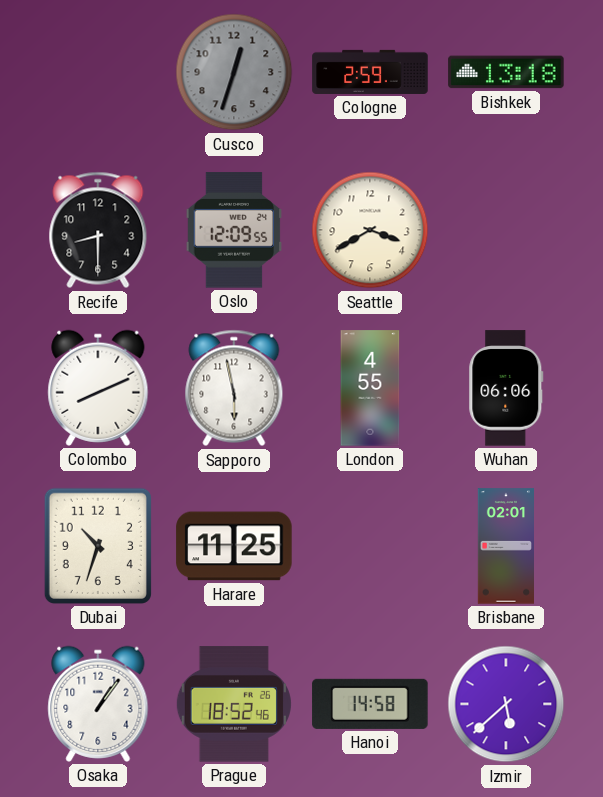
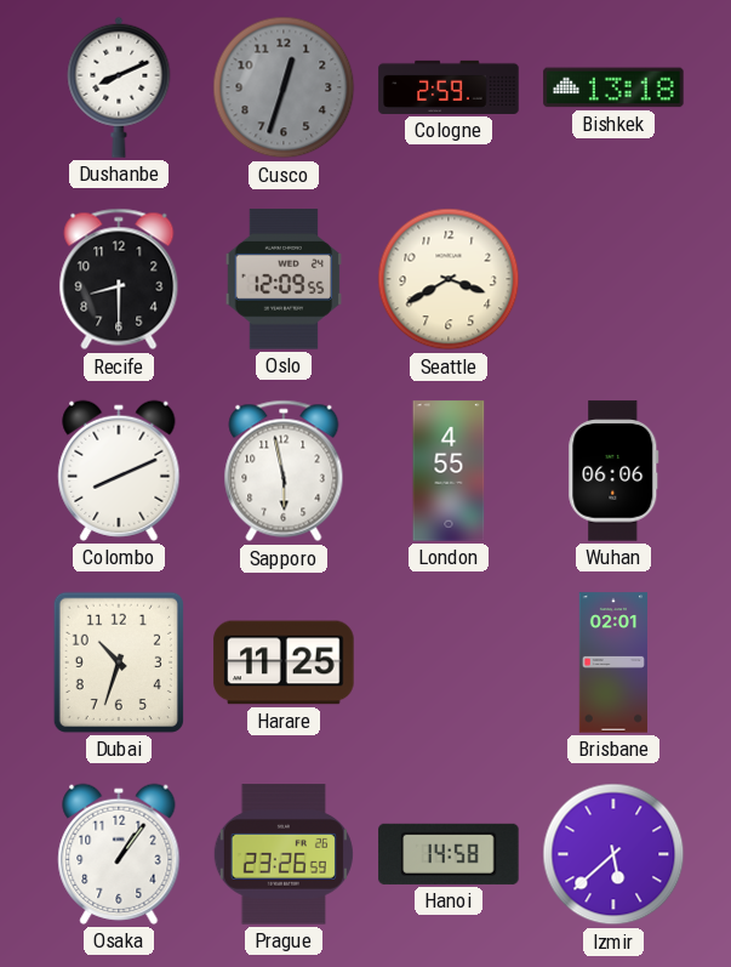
Dushanbe: none -> 8:11
Prague: 18:52 -> 23:26
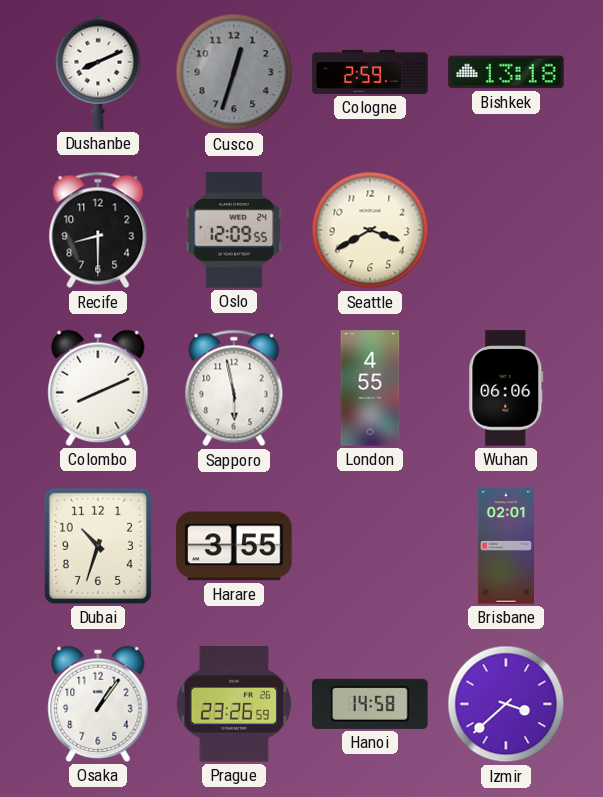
Harare: 11:25 -> 3:55
Izmir: 5:38 -> 3:38
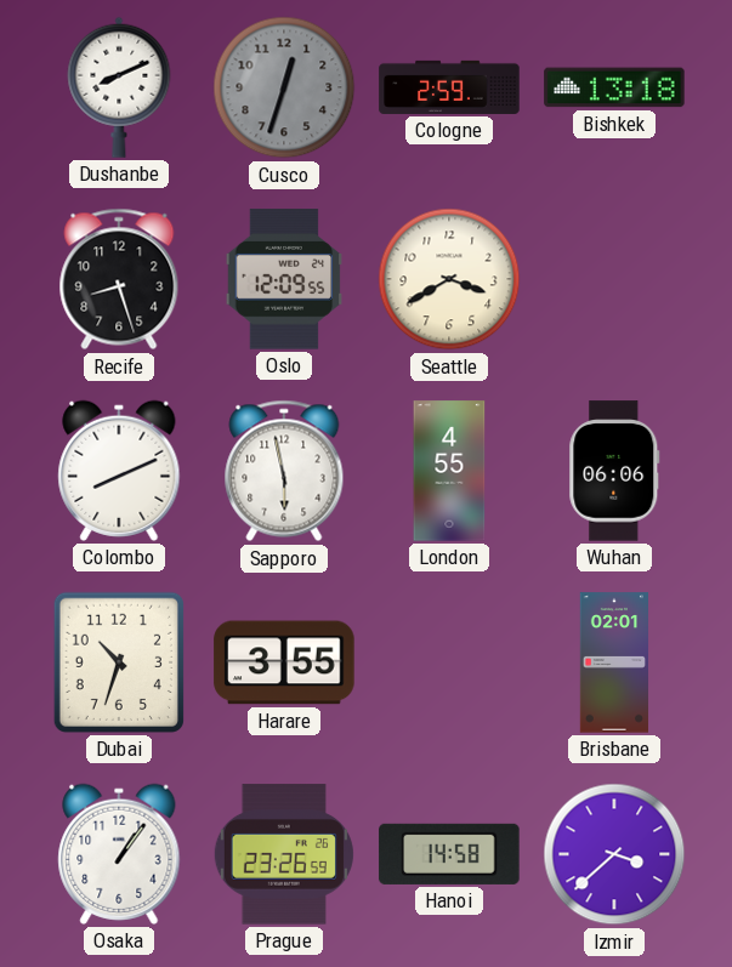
Recife: 8:30 -> 8:27
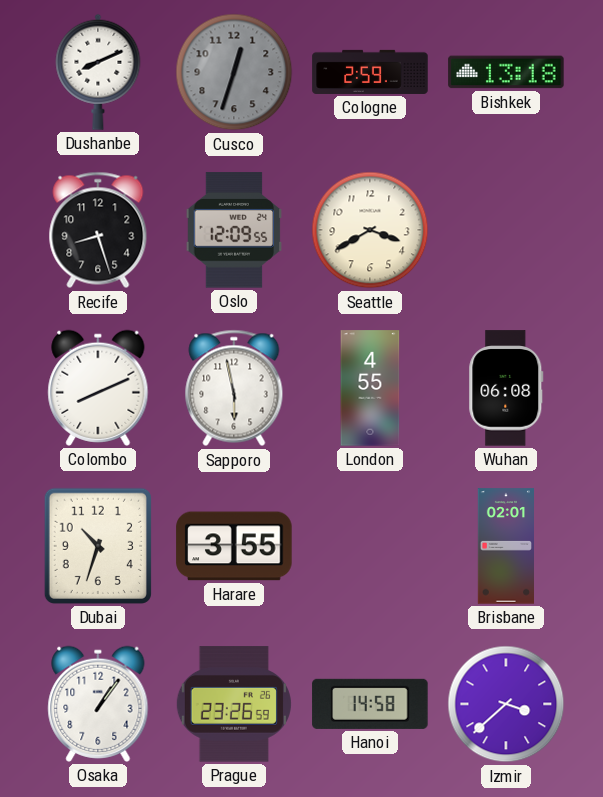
Wuhan: 06:06 -> 06:08
